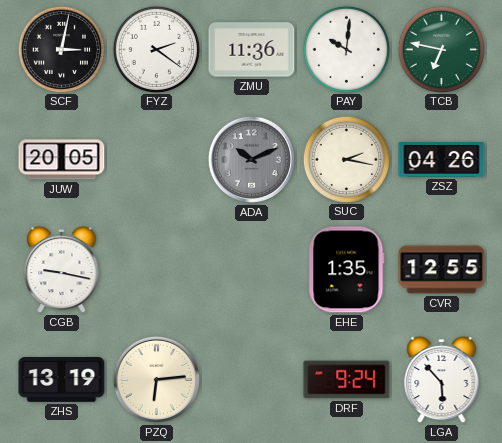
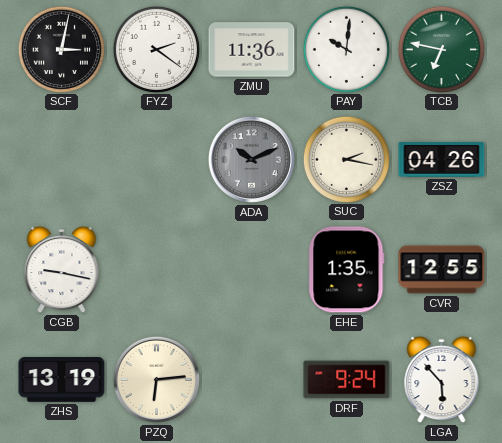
JUW: 20:05 -> none
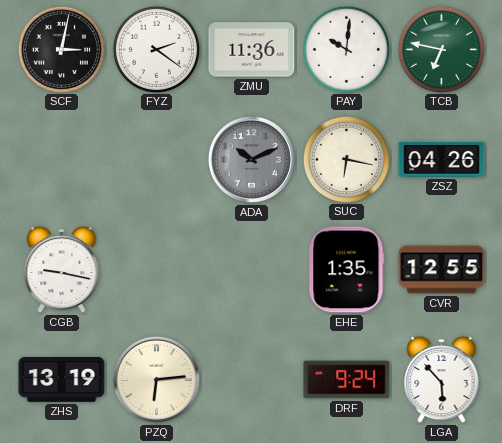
SUC: 2:17 -> 6:17
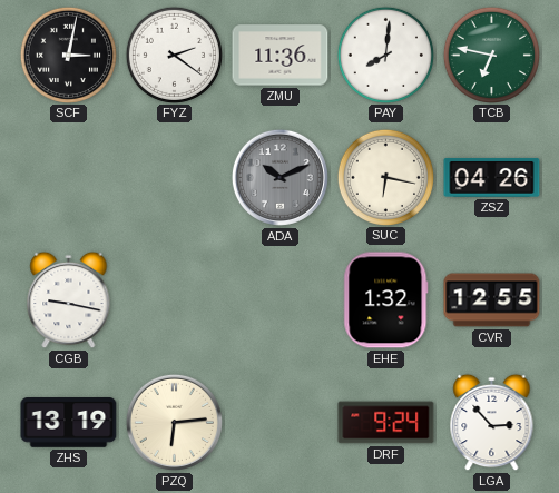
PAY: 10:01 -> 8:01
EHE: 1:35 -> 1:32
LGA: 5:53 -> 2:53
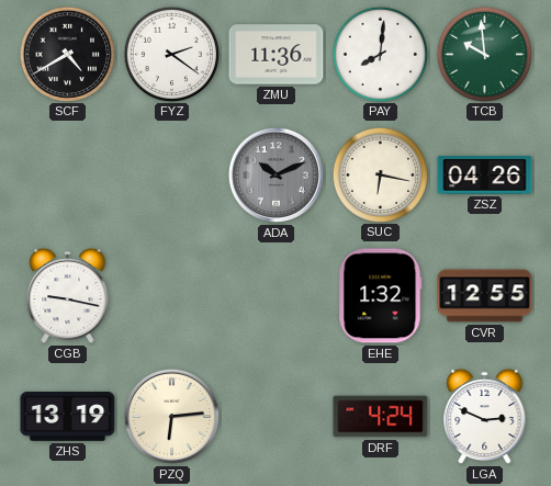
SCF: 3:02 -> 4:40
TCB: 6:47 -> 9:59
DRF: 9:24 -> 4:24
LGA: 2:53 -> 2:49
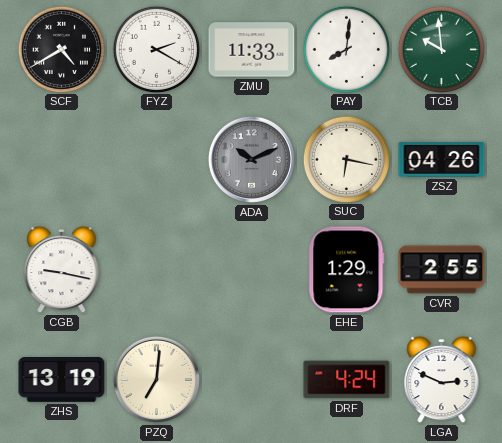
FYZ: 2:21 -> 2:20
ZMU: 11:36 -> 11:33
EHE: 1:32 -> 1:29
CVR: 12:55 -> 2:55
PZQ: 6:14 -> 7:01
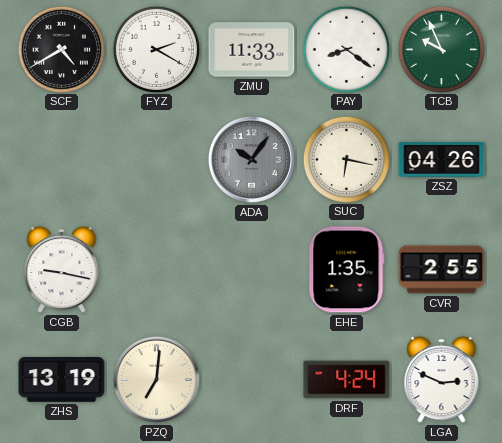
PAY: 8:01 -> 8:21
TCB: 9:59 -> 9:56
ADA: 10:11 -> 10:06
EHE: 1:29 -> 1:35
